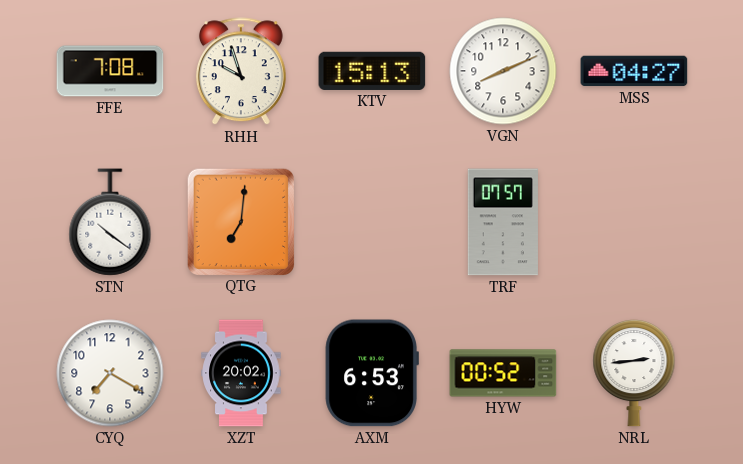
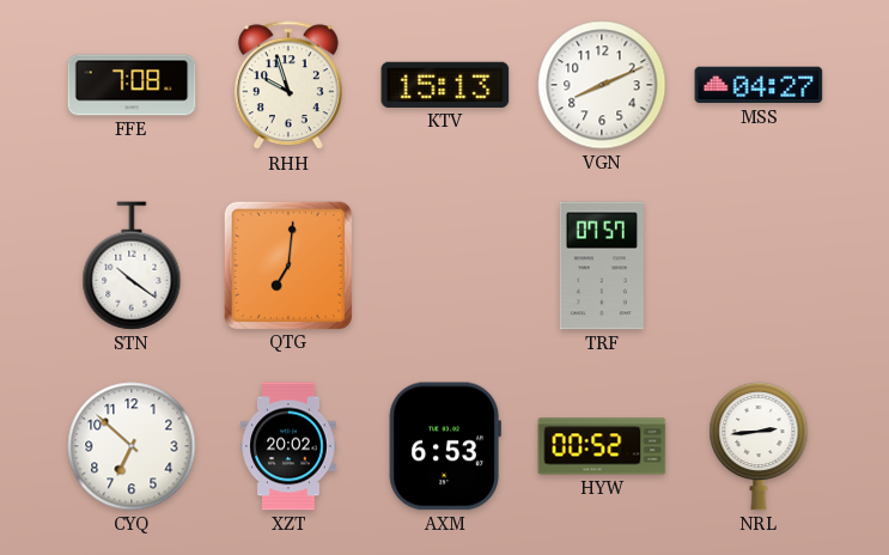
CYQ: 7:20 -> 6:52
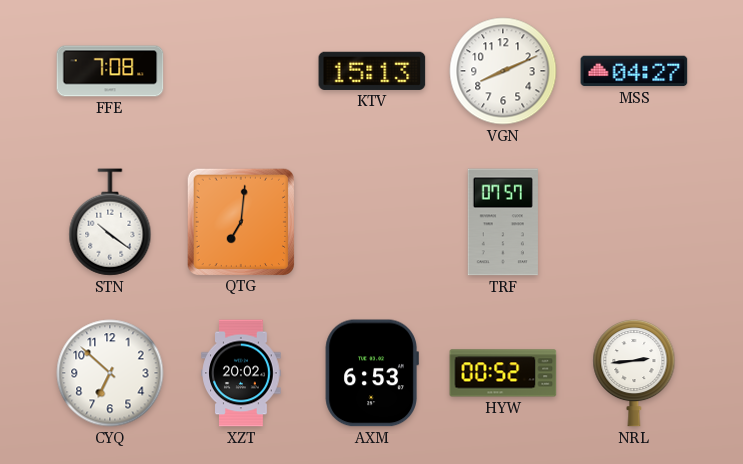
RHH: 9:57 -> none
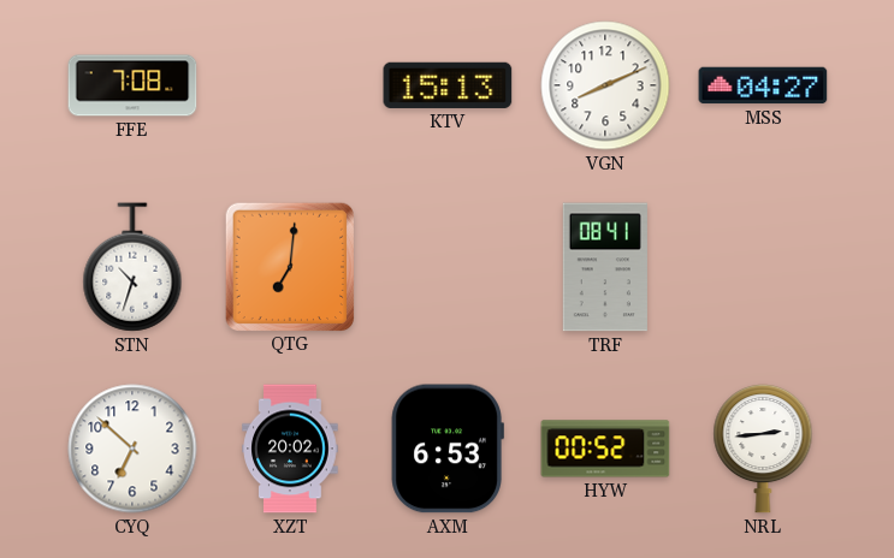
STN: 10:21 -> 10:33
TRF: 07:57 -> 08:41
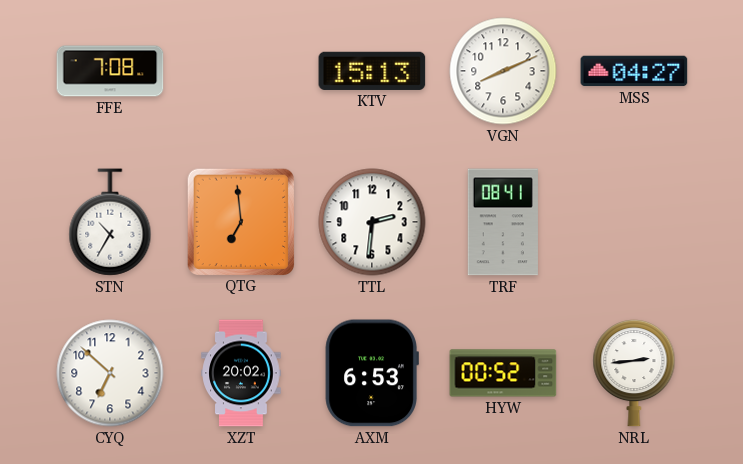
STN: 10:33 -> 10:35
QTG: 7:01 -> 6:59
TTL: none -> 2:31
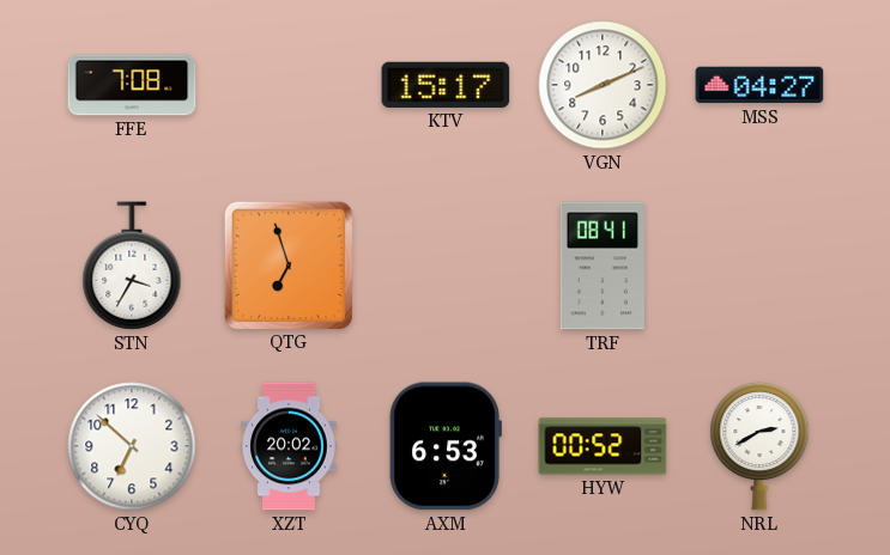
KTV: 15:13 -> 15:17
STN: 10:35 -> 3:35
QTG: 6:59 -> 6:57
TTL: 2:31 -> none
NRL: 2:44 -> 2:40
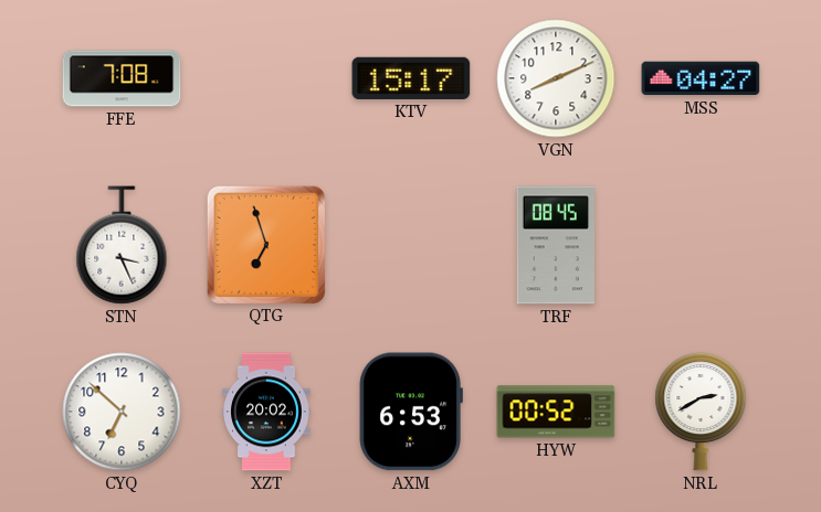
STN: 3:35 -> 3:26
TRF: 08:41 -> 08:45
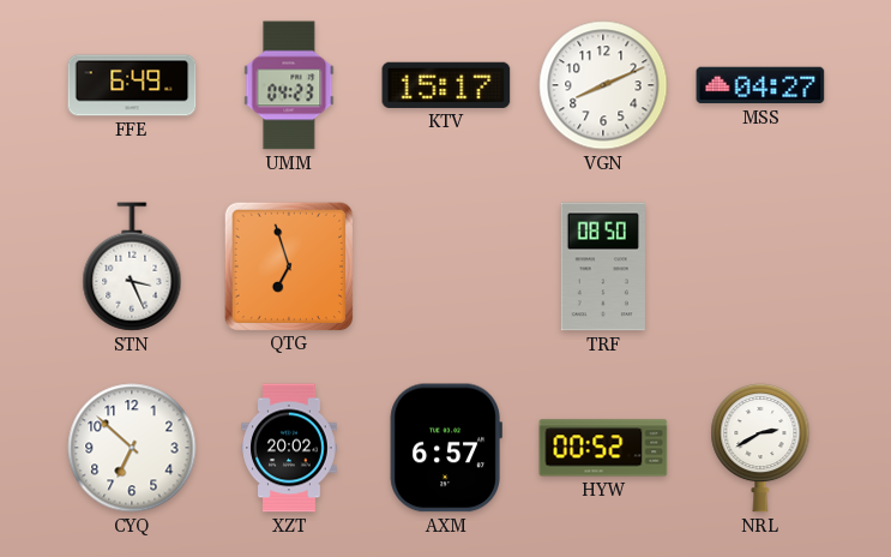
FFE: 7:08 -> 6:49
UMM: none -> 04:23
TRF: 08:45 -> 08:50
AXM: 6:53 -> 6:57
